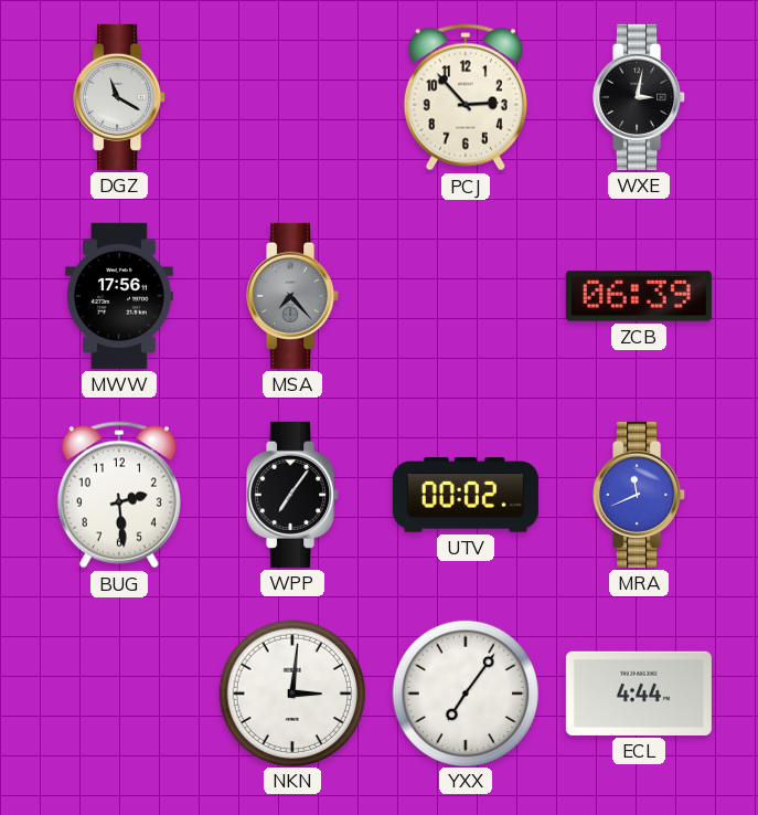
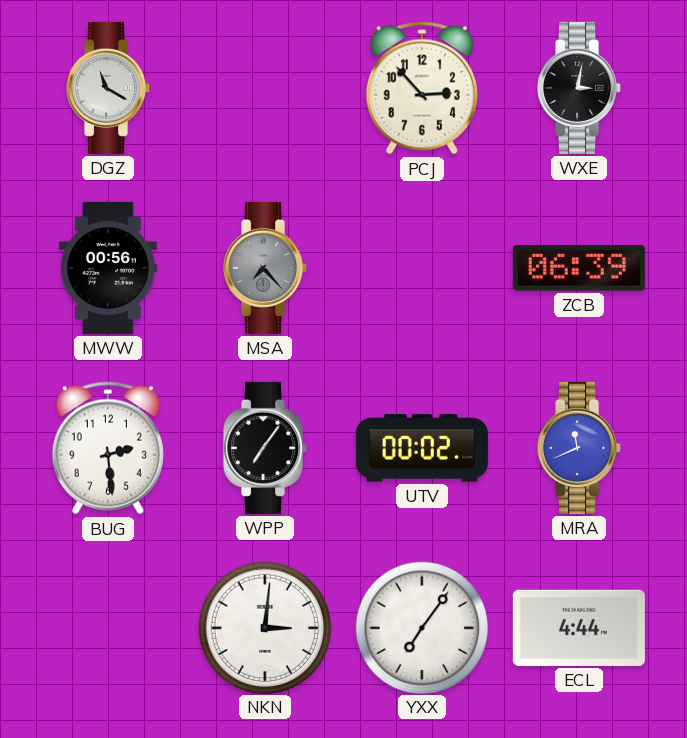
MWW: 17:56 -> 00:56
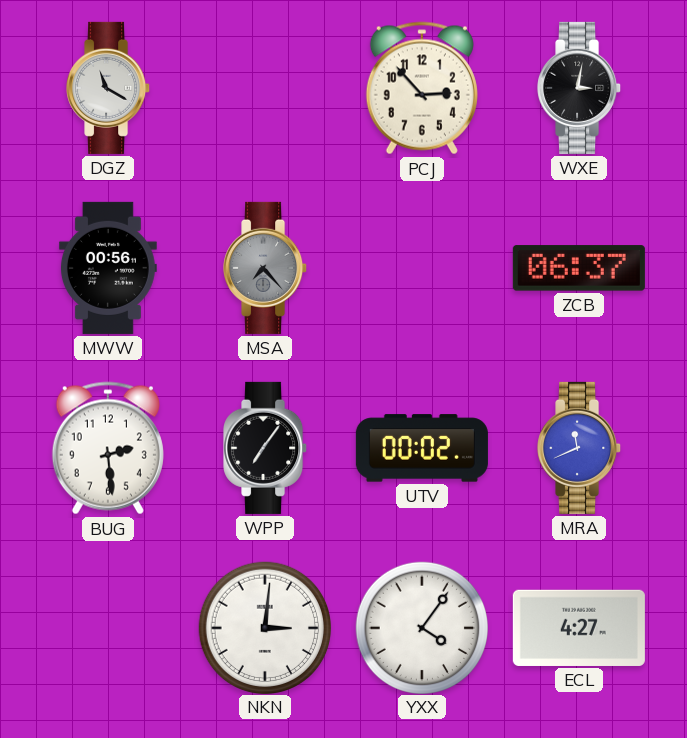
ZCB: 06:39 -> 06:37
YXX: 7:06 -> 4:06
ECL: 4:44 -> 4:27
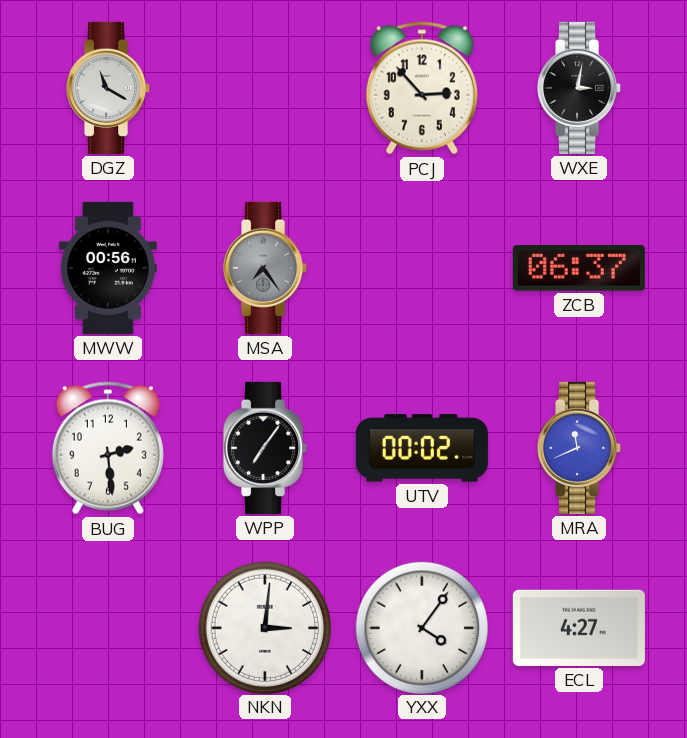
MSA: 7:23 -> 7:24
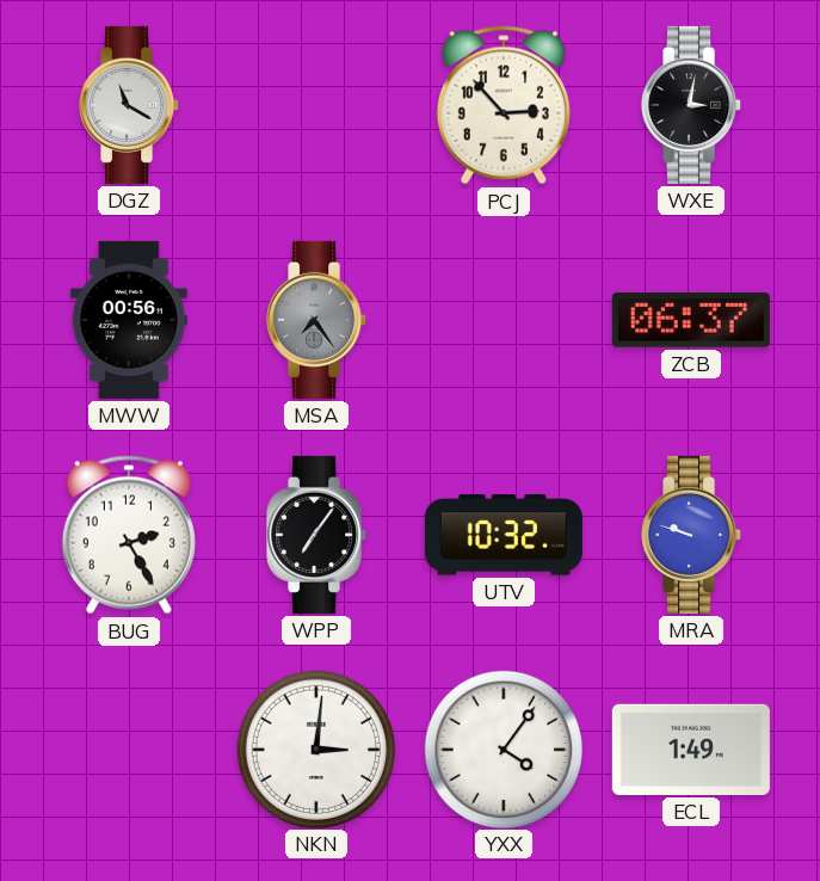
BUG: 2:29 -> 2:25
UTV: 00:02 -> 10:32
MRA: 11:41 -> 9:48
ECL: 4:27 -> 1:49
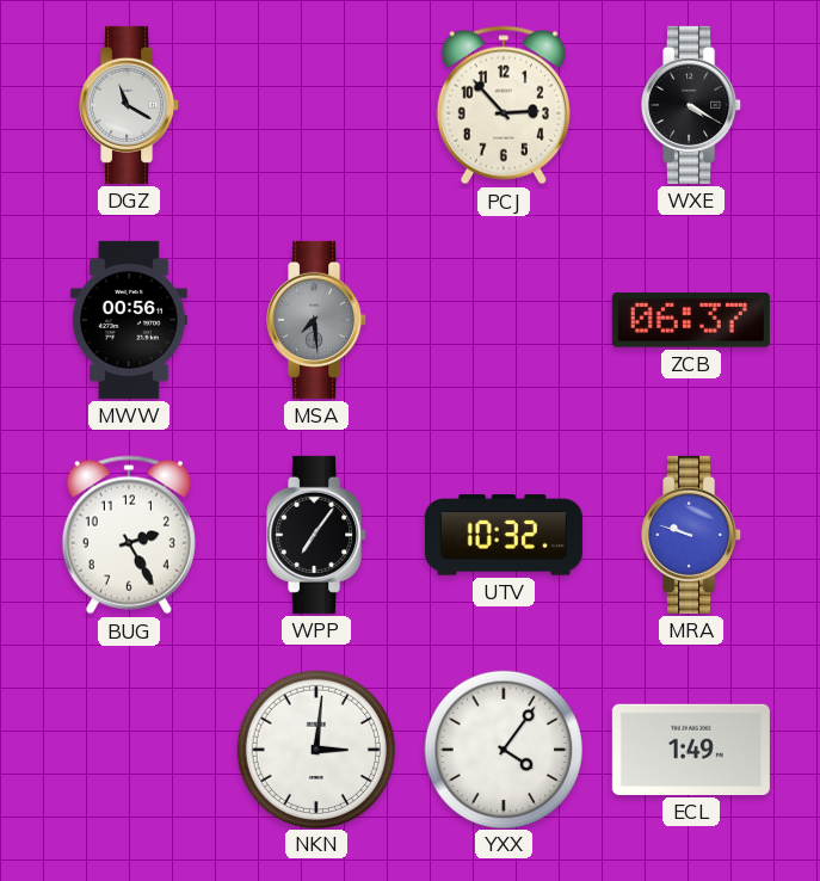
WXE: 3:02 -> 4:20
MSA: 7:24 -> 7:29
